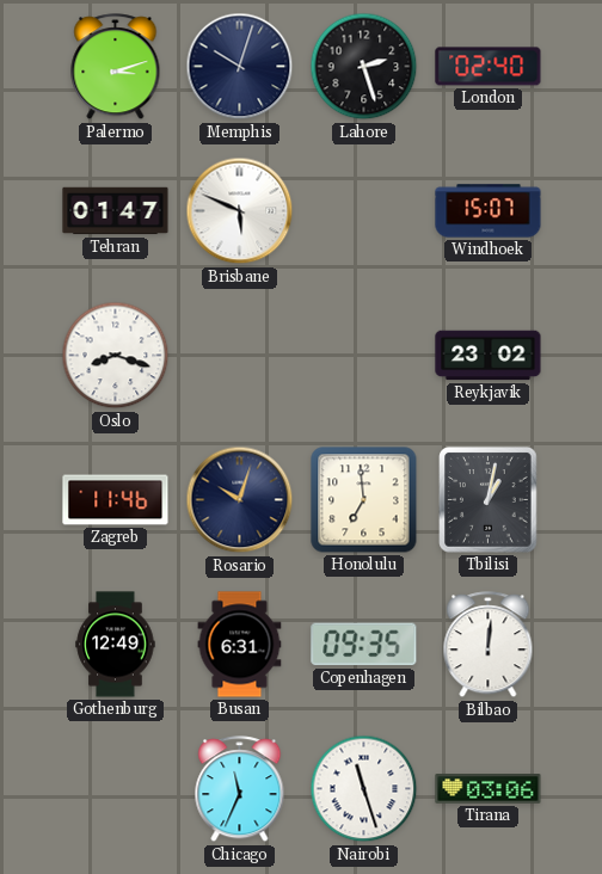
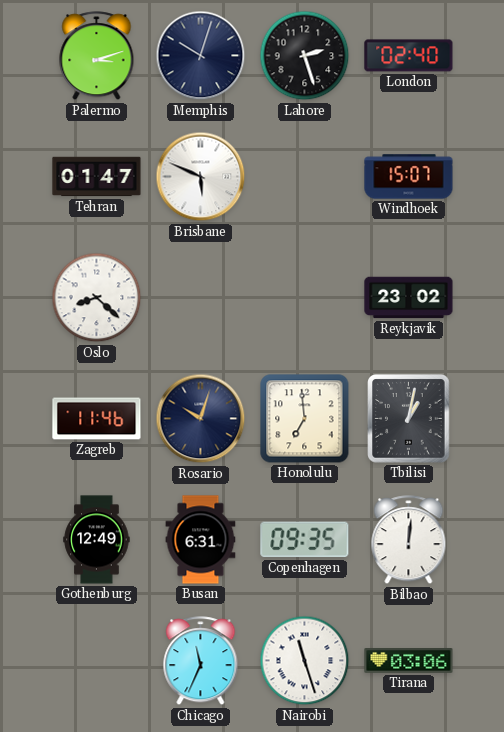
Oslo: 8:18 -> 8:22
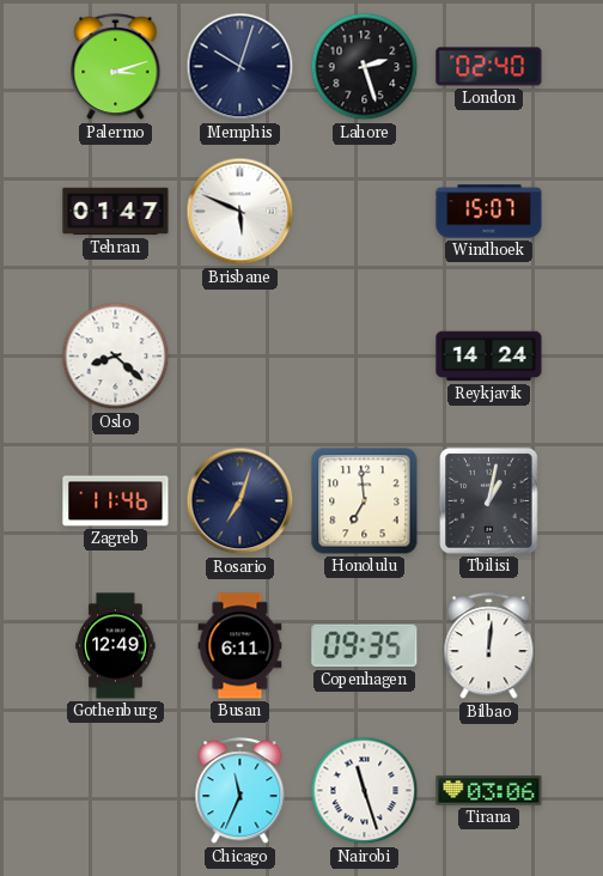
Reykjavik: 23:02 -> 14:24
Rosario: 10:03 -> 7:03
Busan: 6:31 -> 6:11
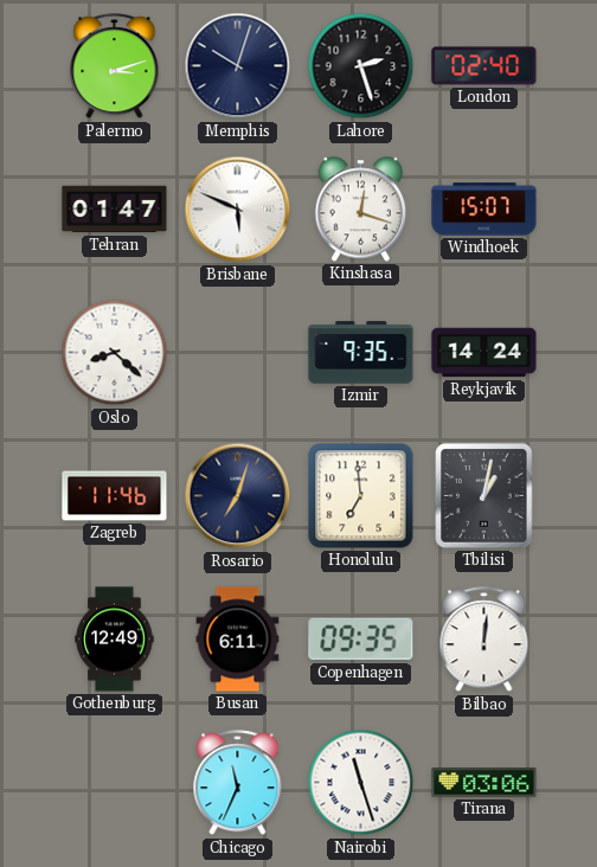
Kinshasa: none -> 12:18
Izmir: none -> 9:35
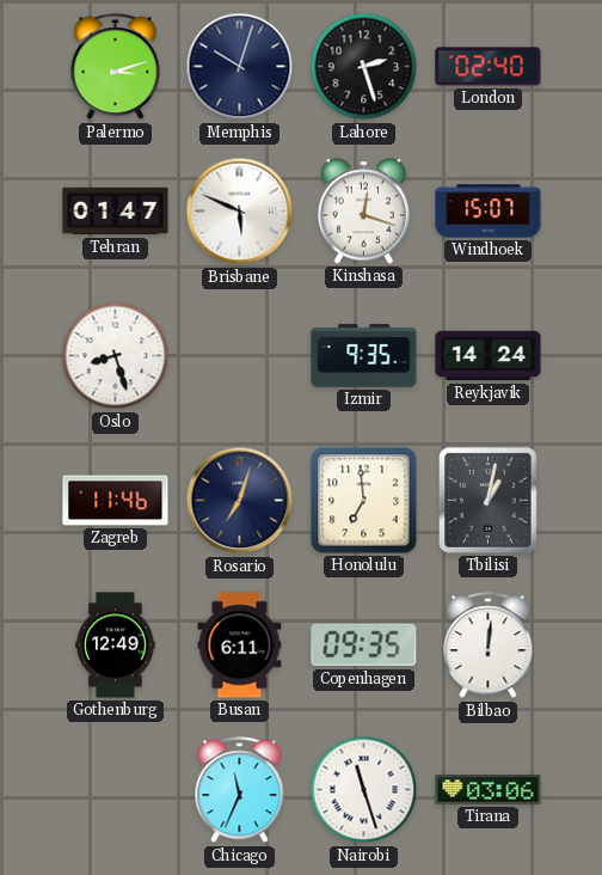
Oslo: 8:22 -> 8:27
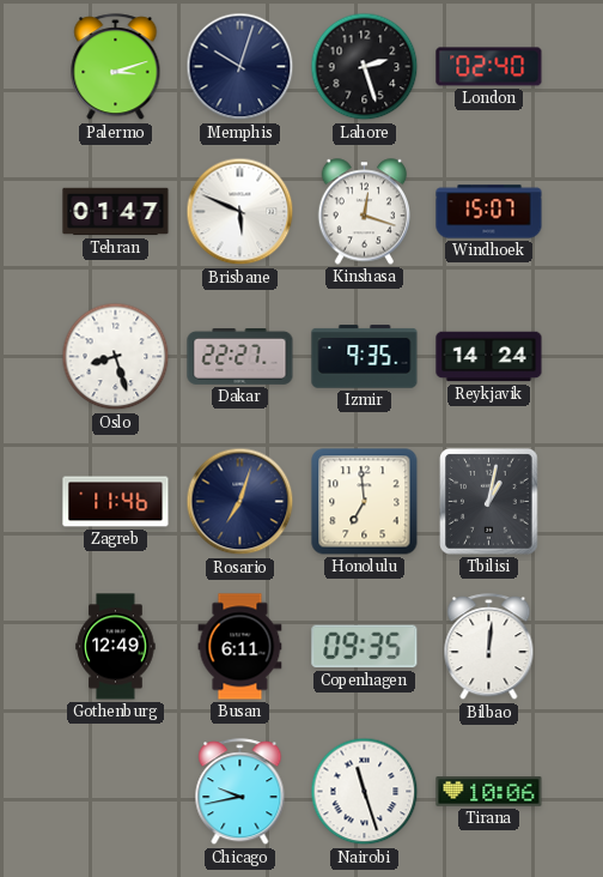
Dakar: none -> 22:27
Chicago: 11:34 -> 9:43
Tirana: 03:06 -> 10:06
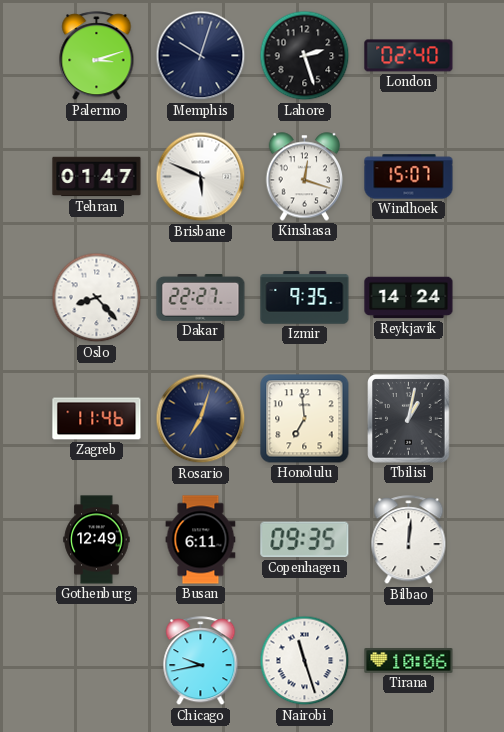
Oslo: 8:27 -> 8:23
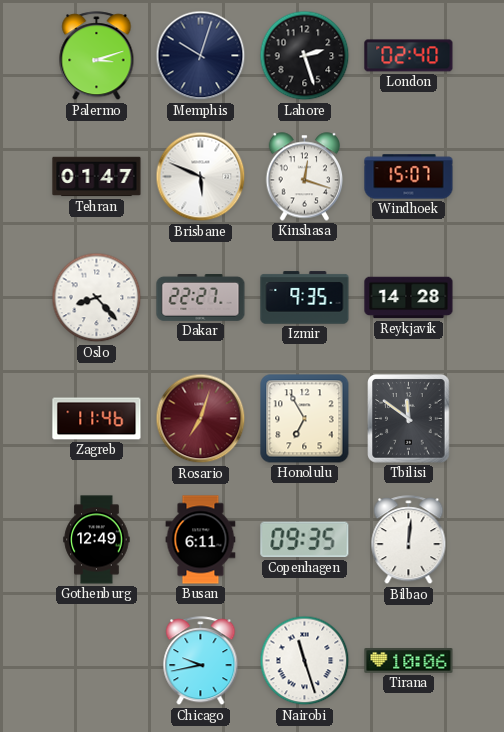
Reykjavik: 14:24 -> 14:28
Rosario dial: navy -> burgundy
Honolulu: 6:59 -> 6:55
Tbilisi: 1:02 -> 11:51
